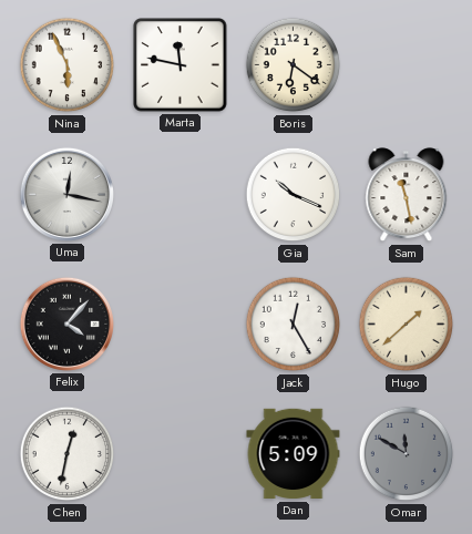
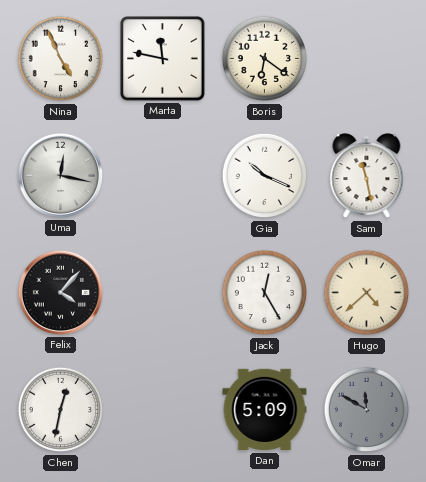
Nina: 5:56 -> 4:56
Hugo: 1:38 -> 4:38
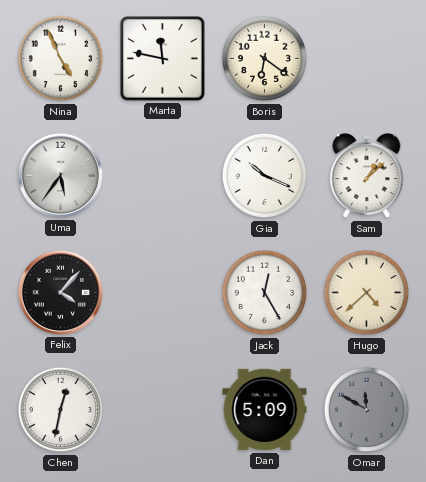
Uma: 12:17 -> 5:36
Sam: 11:28 -> 1:08
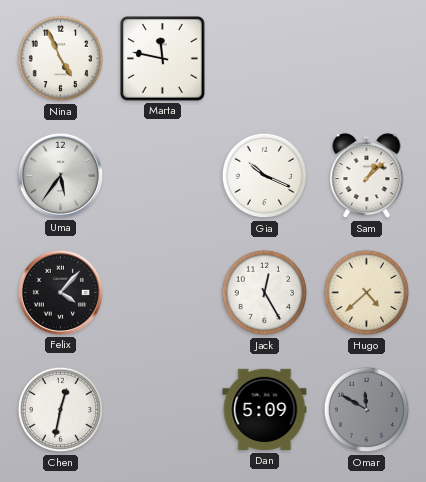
Boris: 6:21 -> none
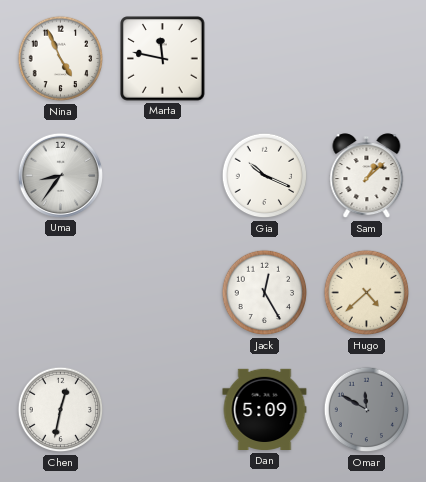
Uma: 5:36 -> 8:36
Felix: 4:07 -> none
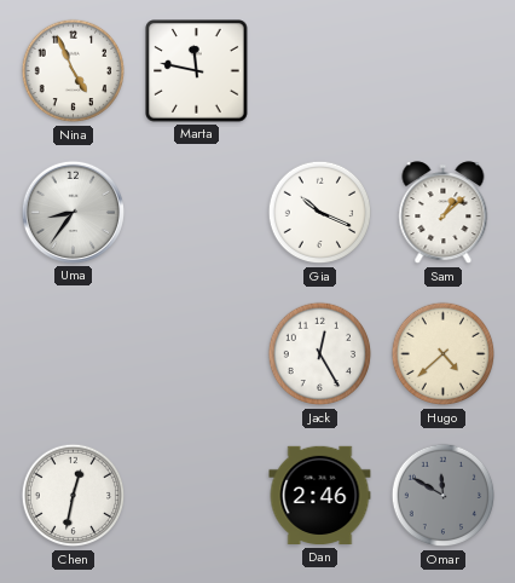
Dan: 5:09 -> 2:46
